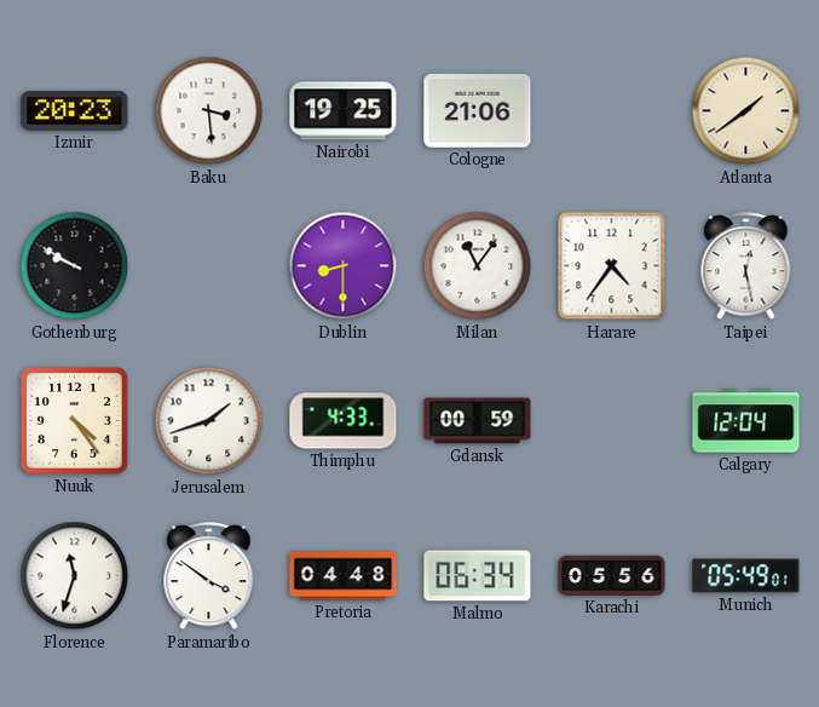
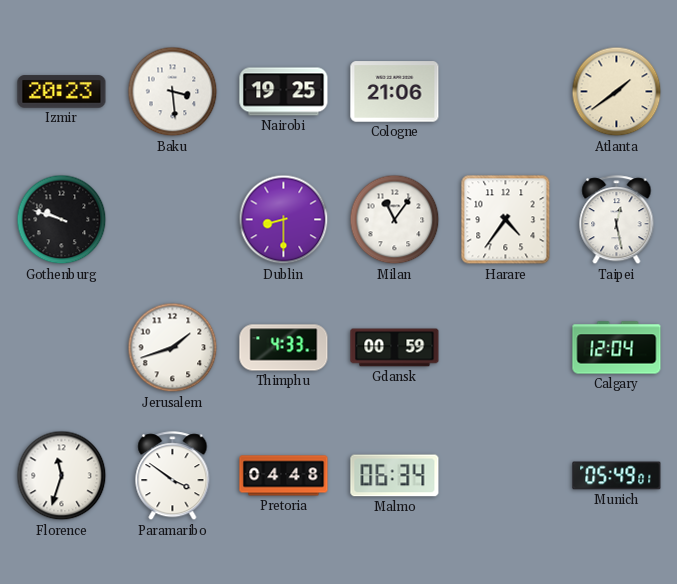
Gothenburg: 9:50 -> 9:48
Nuuk: 4:24 -> none
Karachi: 05:56 -> none
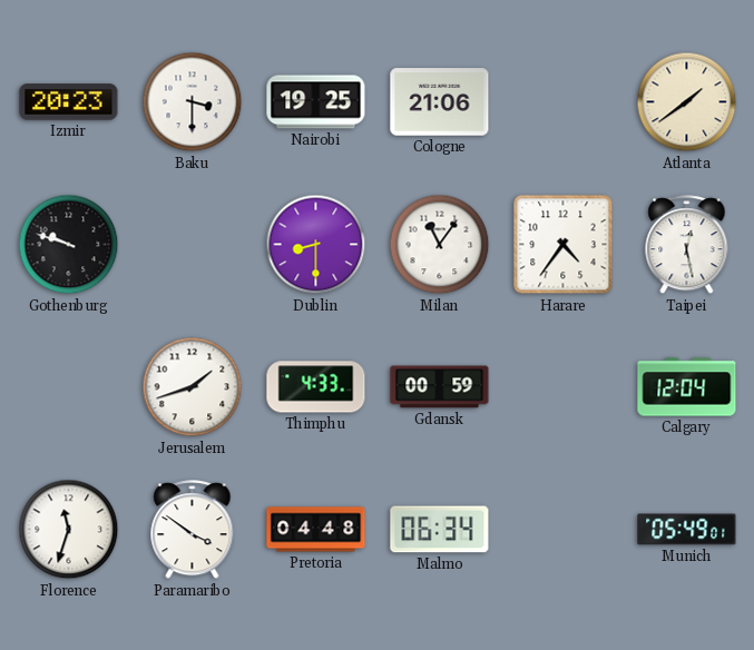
Baku: 3:29 -> 3:30
